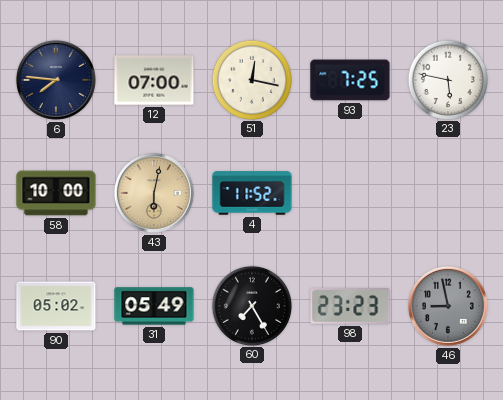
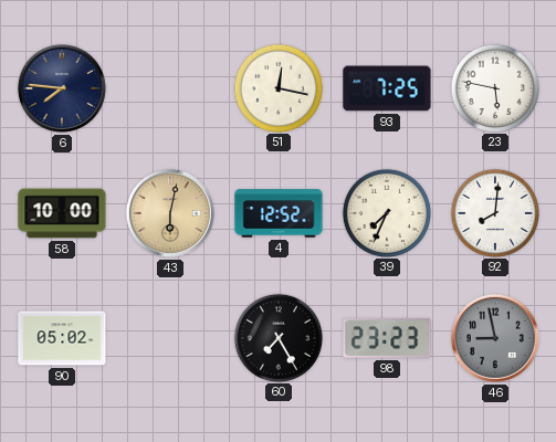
12: 07:00 -> none
4: 11:52 -> 12:52
39: none -> 7:34
92: none -> 8:01
31: 05:49 -> none
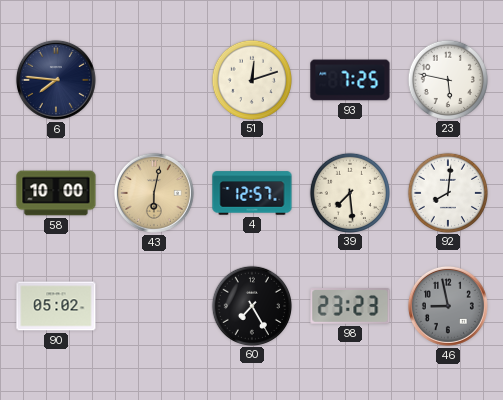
51: 12:17 -> 12:12
4: 12:52 -> 12:57
39: 7:34 -> 7:29
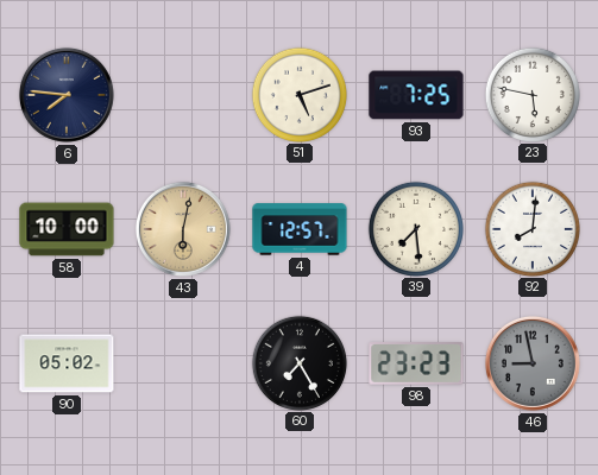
51: 12:12 -> 5:12
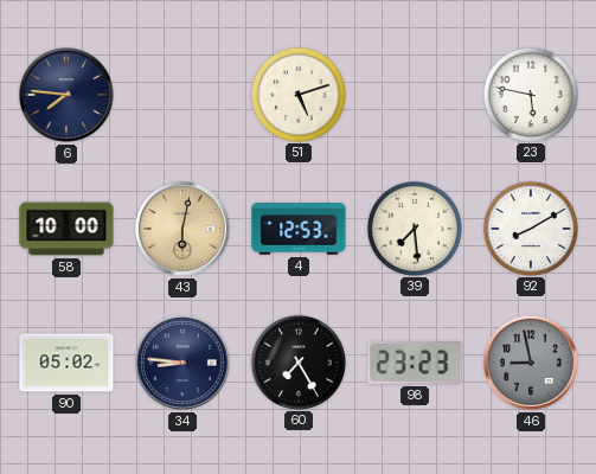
93: 7:25 -> none
4: 12:57 -> 12:53
92: 8:01 -> 8:10
34: none -> 8:46
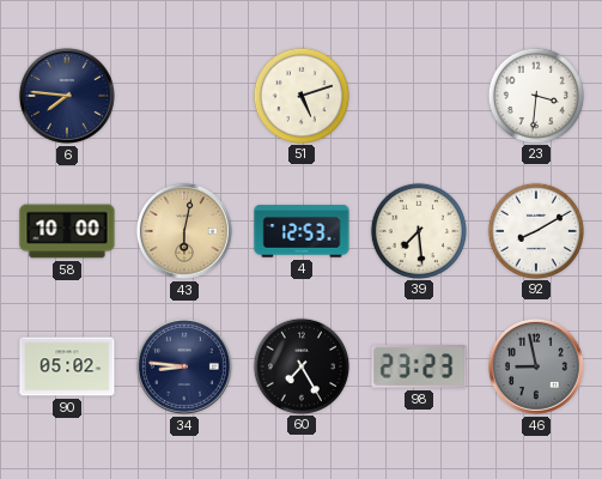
23: 5:47 -> 3:31
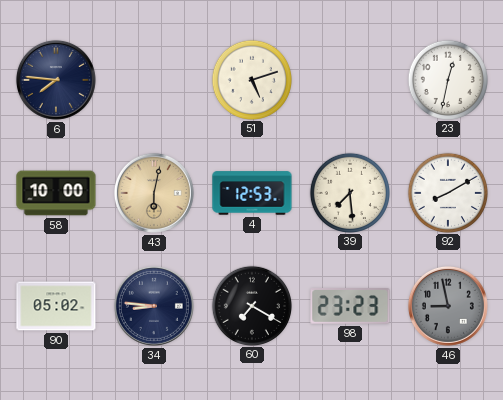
23: 3:31 -> 12:32
60: 7:25 -> 7:20
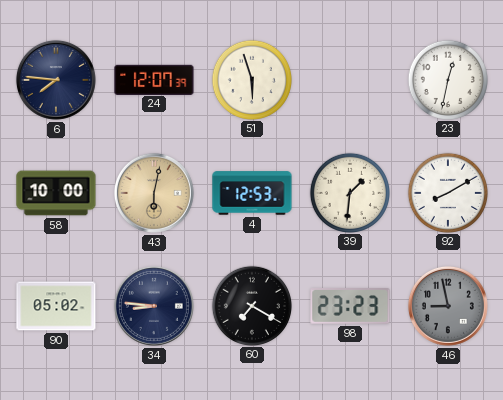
24: none -> 12:07
51: 5:12 -> 5:57
39: 7:29 -> 1:31
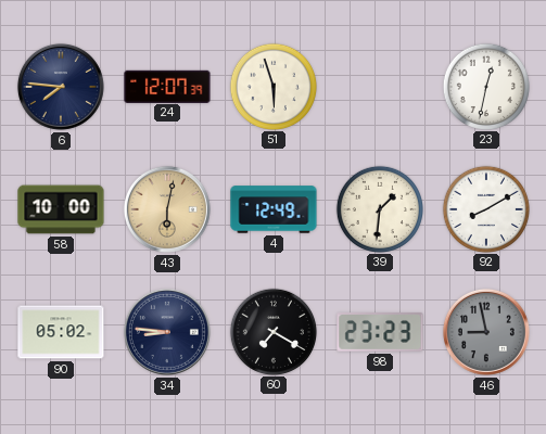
4: 12:53 -> 12:49
